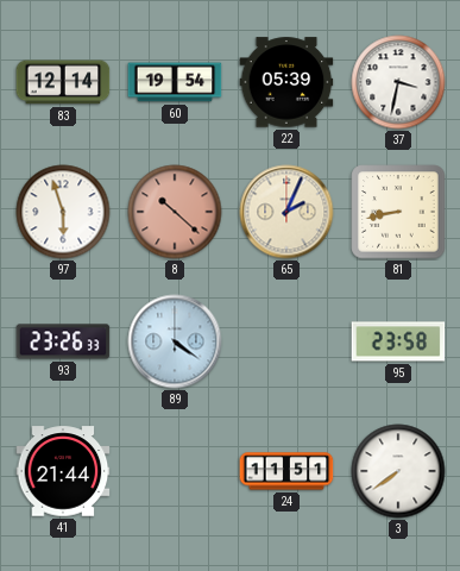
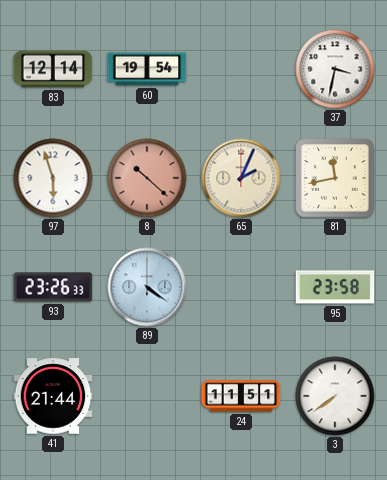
22: 05:39 -> none
81: 8:43 -> 11:43
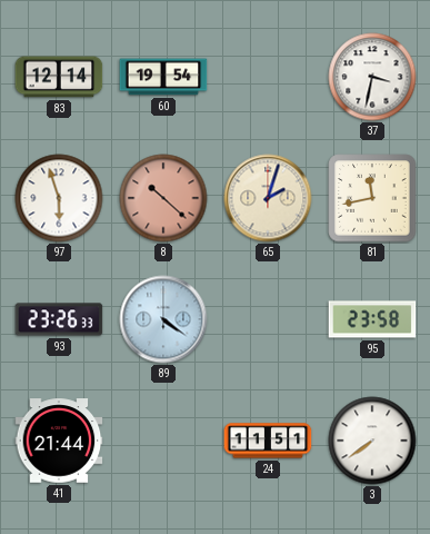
65: 2:04 -> 2:03
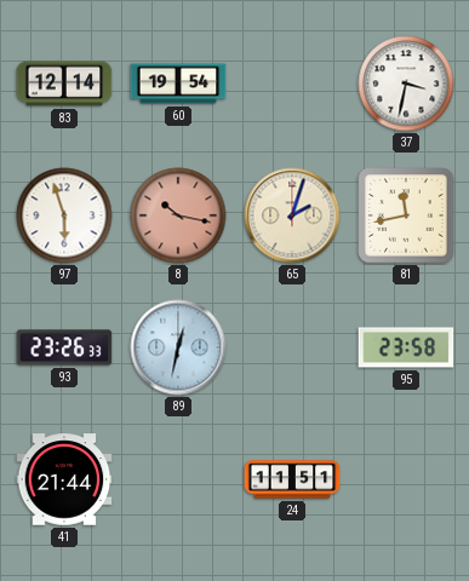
8: 10:22 -> 10:17
89: 4:21 -> 12:32
3: 7:39 -> none
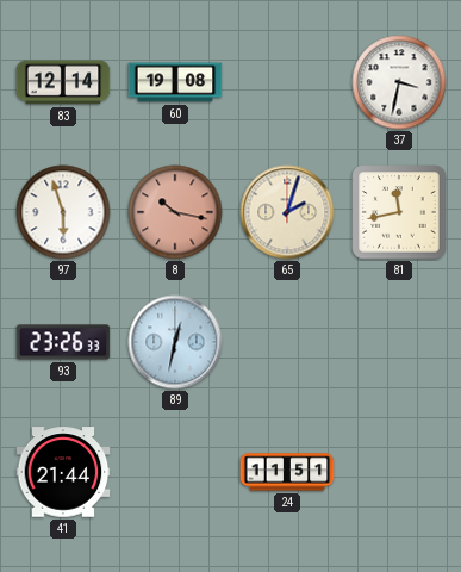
60: 19:54 -> 19:08
95: 23:58 -> none
